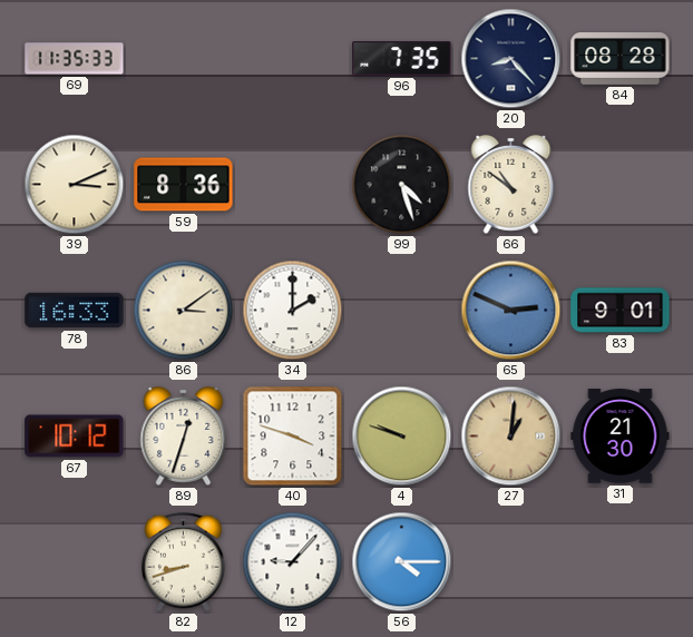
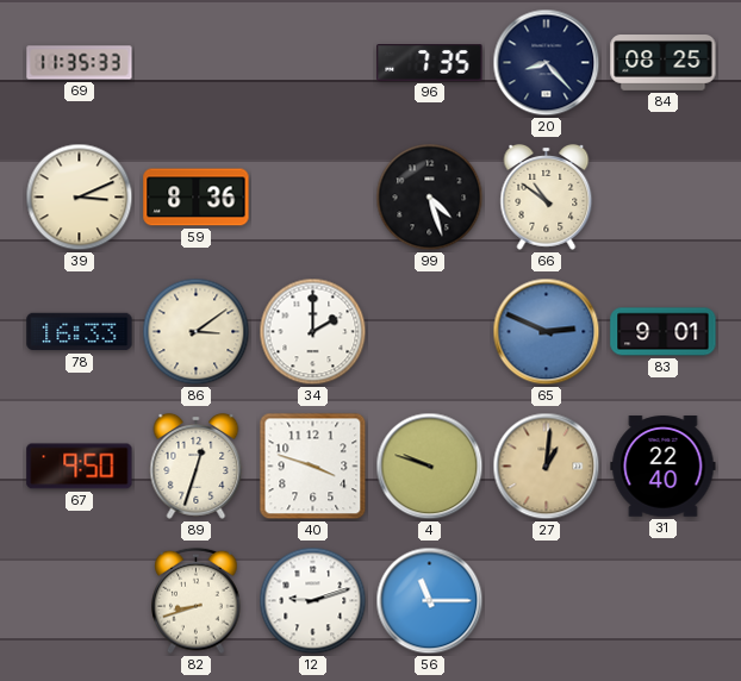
84: 08:28 -> 08:25
67: 10:12 -> 9:50
31: 21:30 -> 22:40
12: 9:07 -> 9:12
56: 4:15 -> 11:15
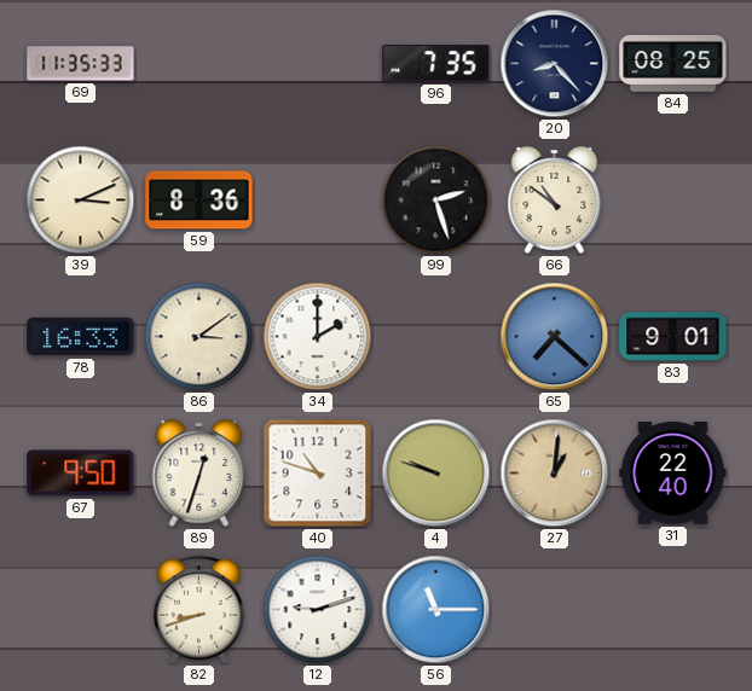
99: 4:27 -> 2:27
65: 2:49 -> 7:22
40: 3:48 -> 10:48
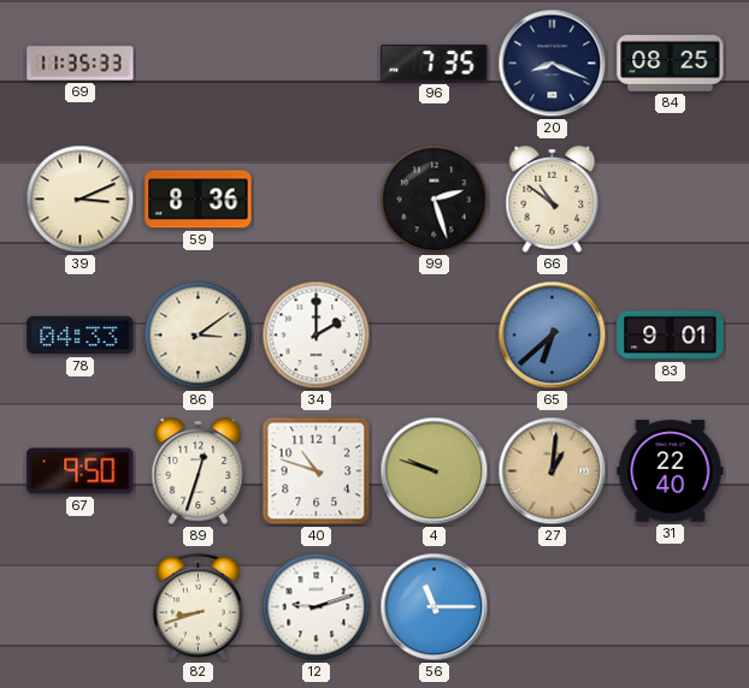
20: 8:23 -> 8:19
78: 16:33 -> 04:33
65: 7:22 -> 6:38
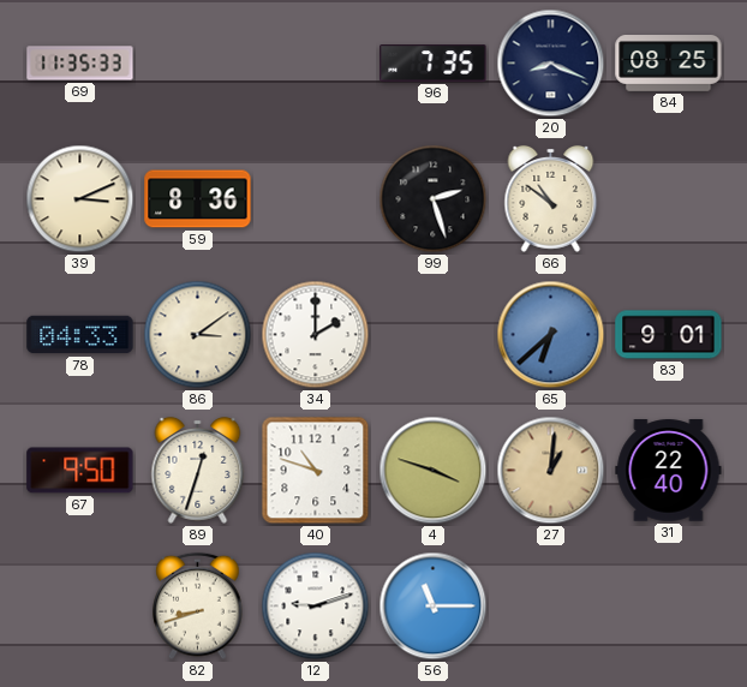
4: 9:48 -> 3:48
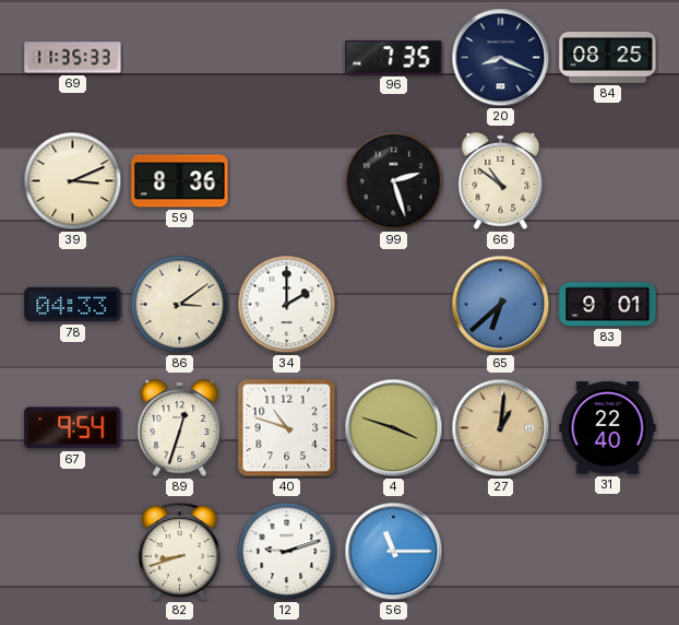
67: 9:50 -> 9:54
